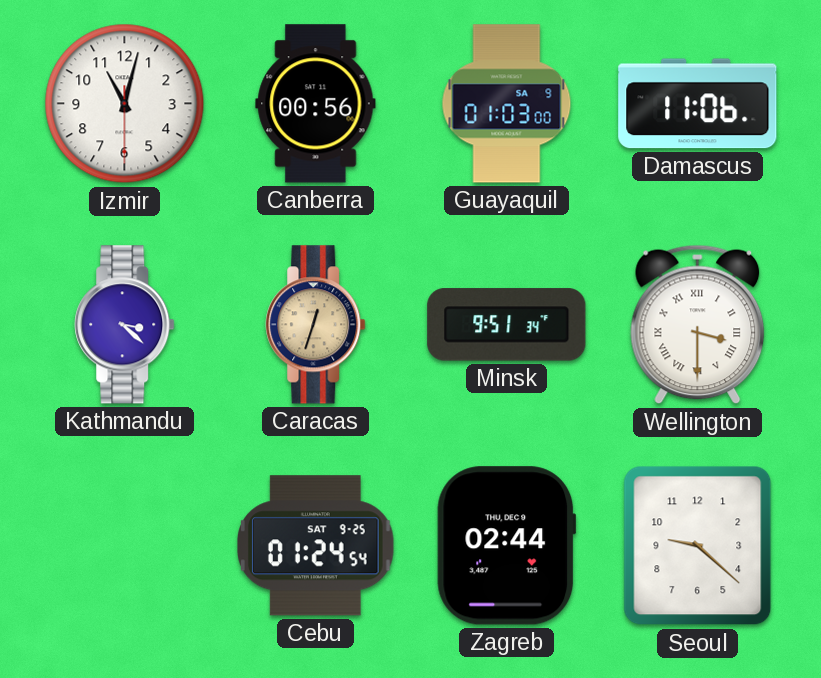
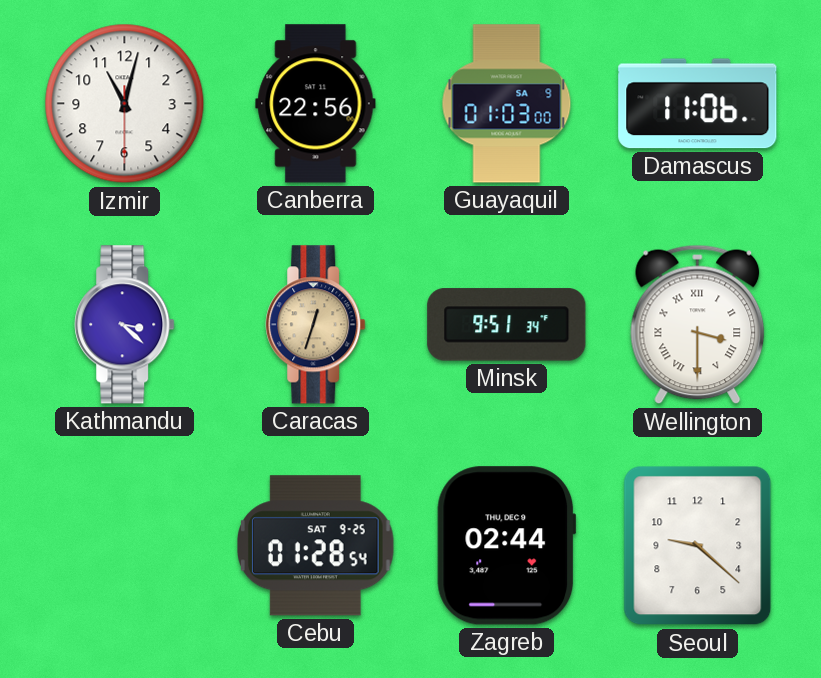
Canberra: 00:56 -> 22:56
Cebu: 01:24 -> 01:28
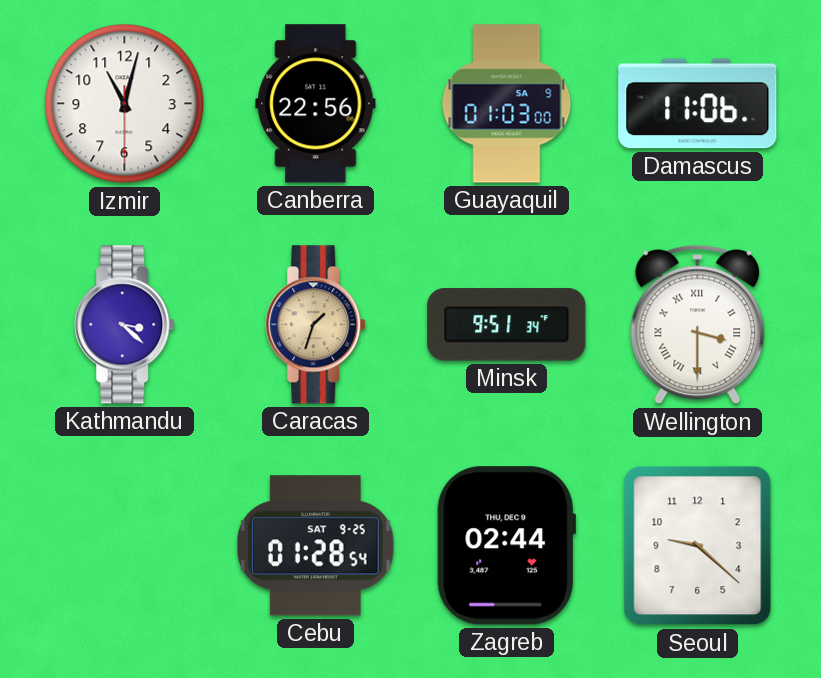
Caracas: 12:33 -> 1:33
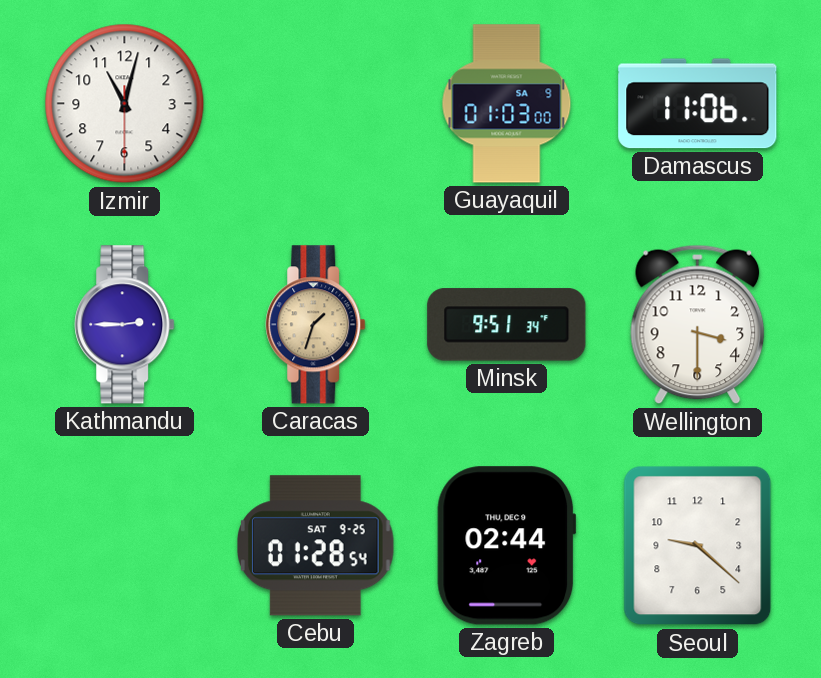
Canberra: 22:56 -> none
Kathmandu: 3:22 -> 2:45
Wellington numerals: Roman -> Arabic
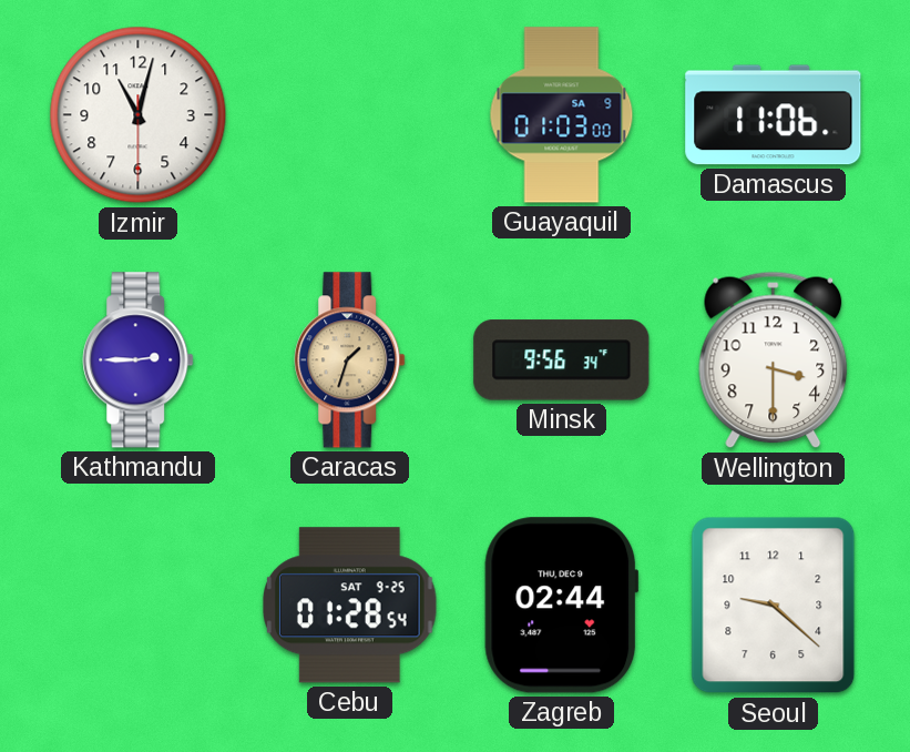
Minsk: 9:51 -> 9:56
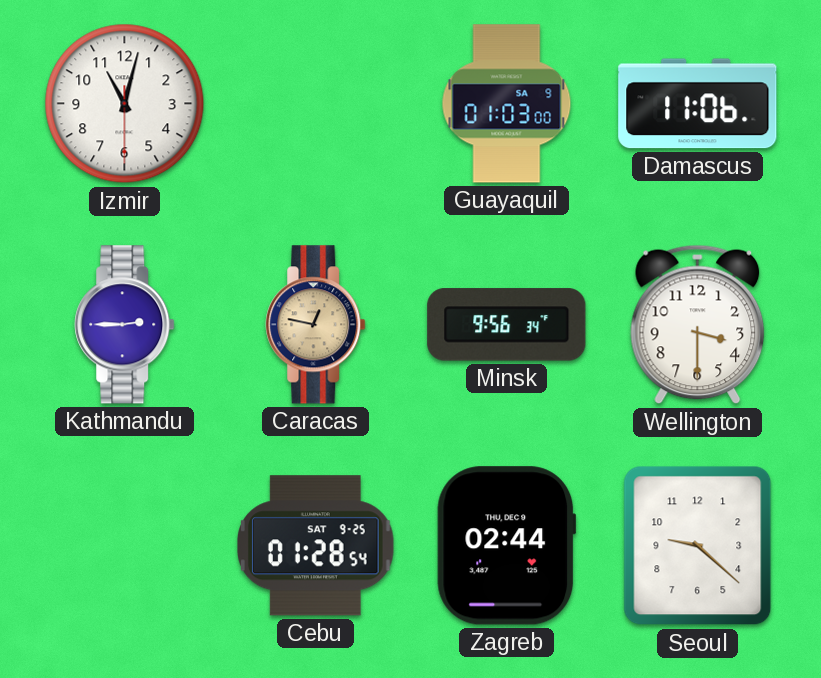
Caracas: 1:33 -> 12:47
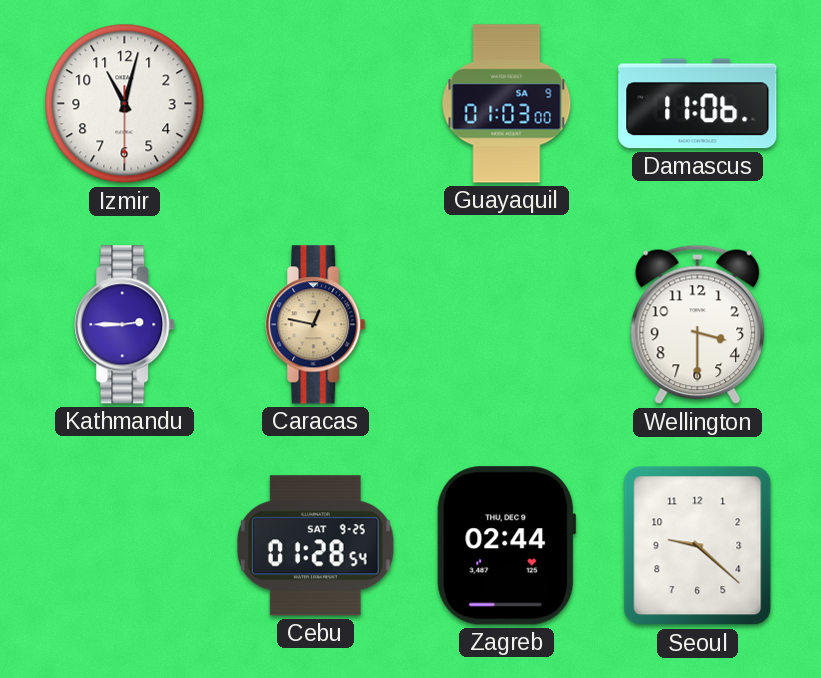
Minsk: 9:56 -> none
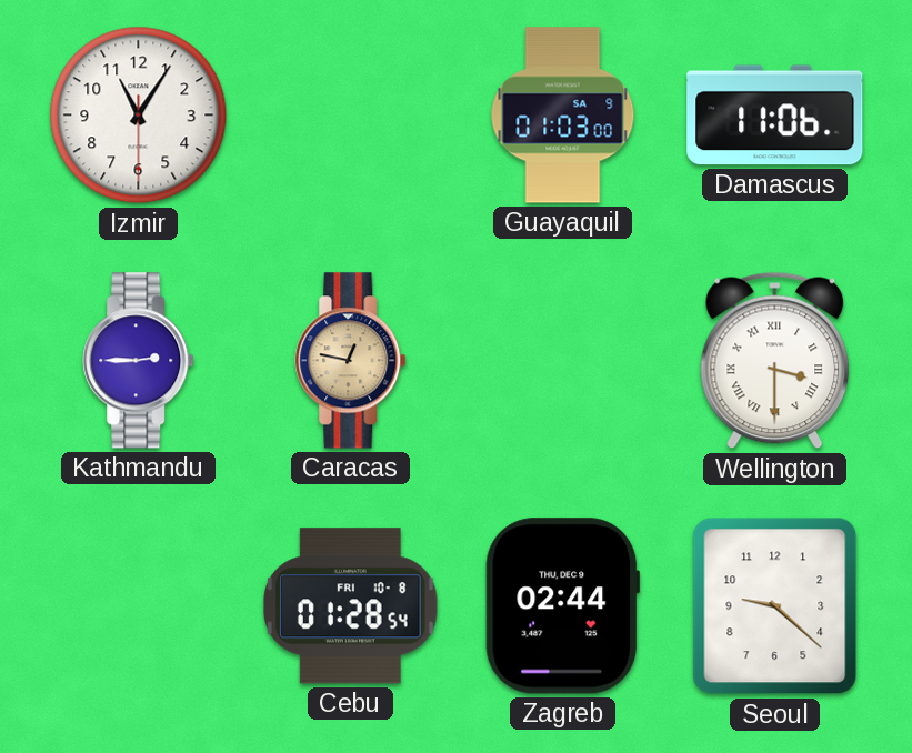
Izmir: 11:02 -> 11:05
Wellington numerals: Arabic -> Roman
Cebu date: SAT 9-25 -> FRI 10-8
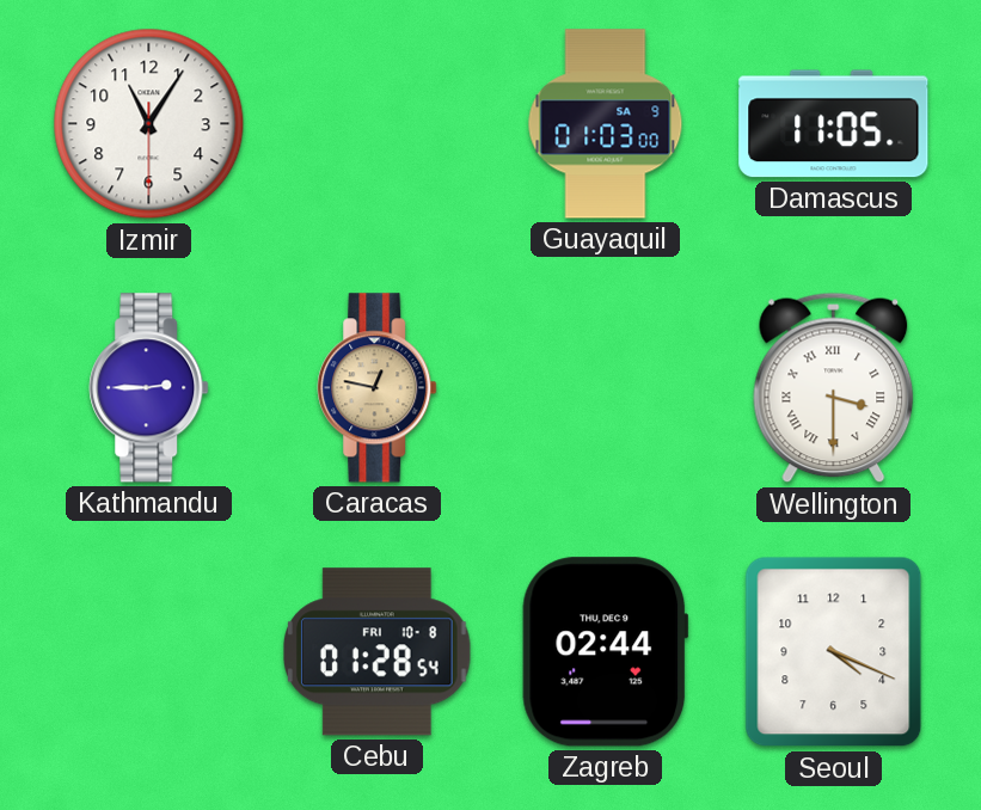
Damascus: 11:06 -> 11:05
Seoul: 9:22 -> 4:19
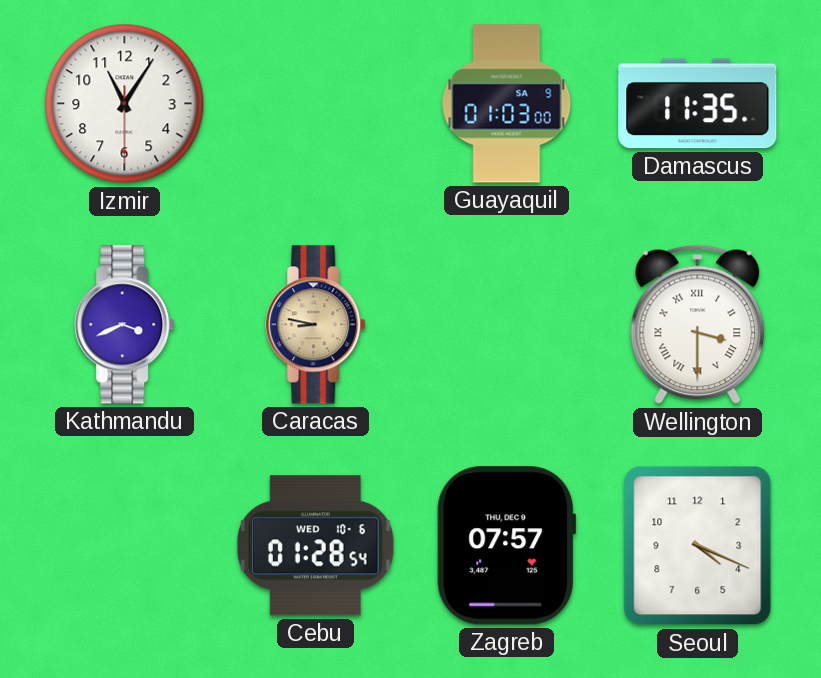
Damascus: 11:05 -> 11:35
Kathmandu: 2:45 -> 3:41
Caracas: 12:47 -> 8:47
Cebu date: FRI 10-8 -> WED 10-6
Zagreb: 02:44 -> 07:57
